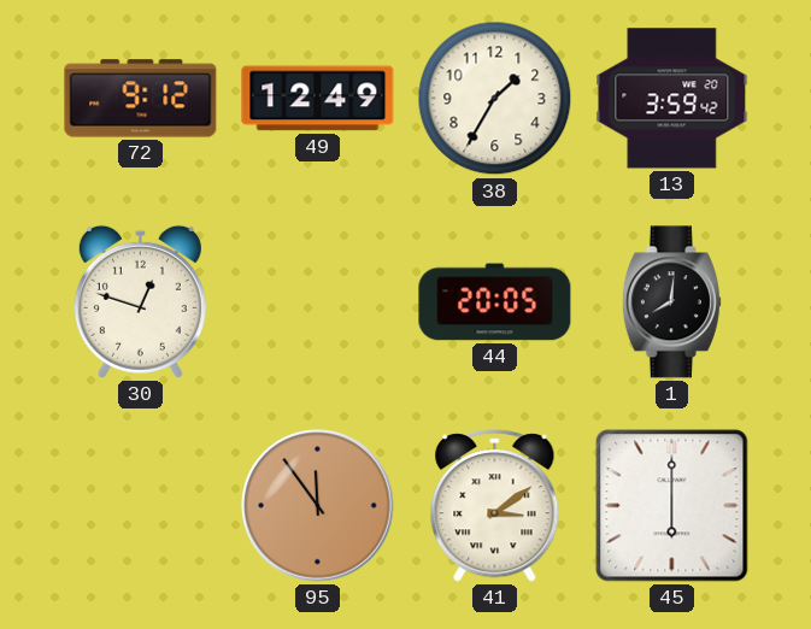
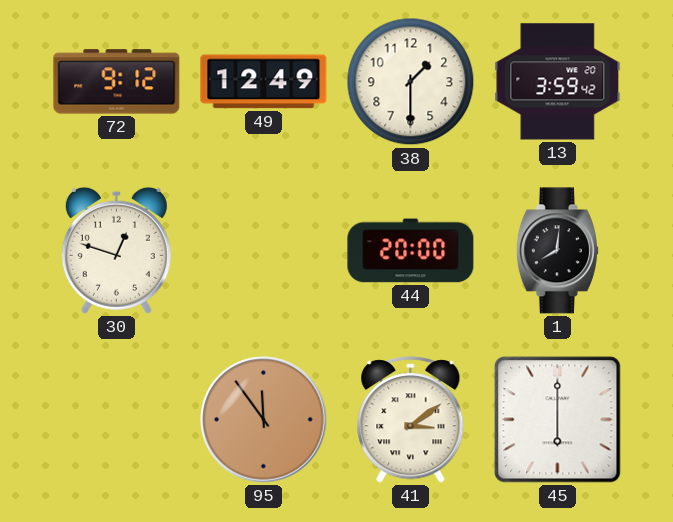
38: 1:35 -> 1:30
44: 20:05 -> 20:00
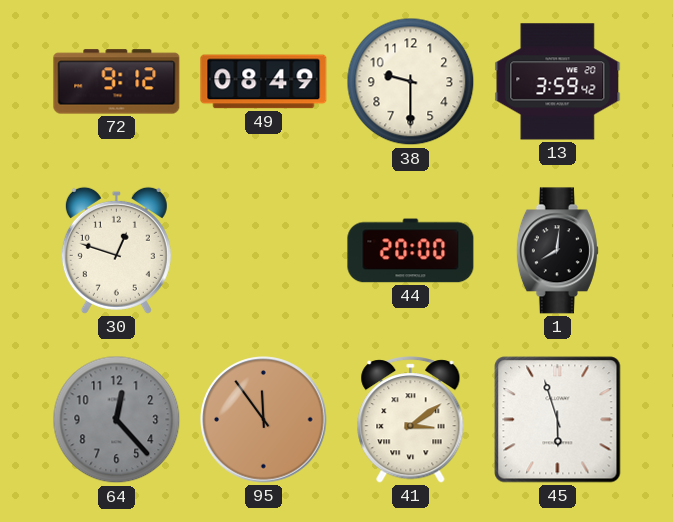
49: 12:49 -> 08:49
38: 1:30 -> 9:30
64: none -> 12:23
45: 6:00 -> 5:57
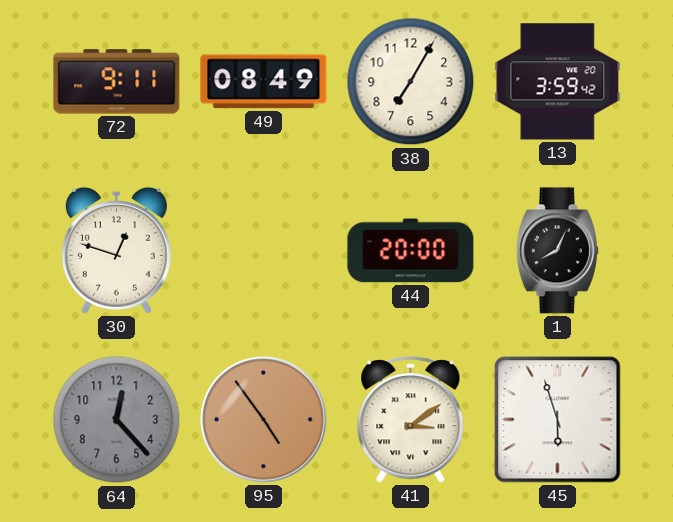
72: 9:12 -> 9:11
38: 9:30 -> 7:05
1: 8:01 -> 8:04
95: 11:54 -> 4:54
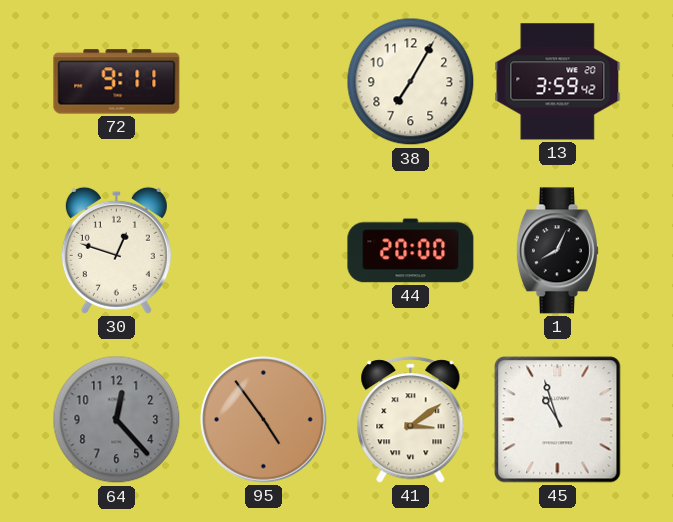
49: 08:49 -> none
45: 5:57 -> 10:57
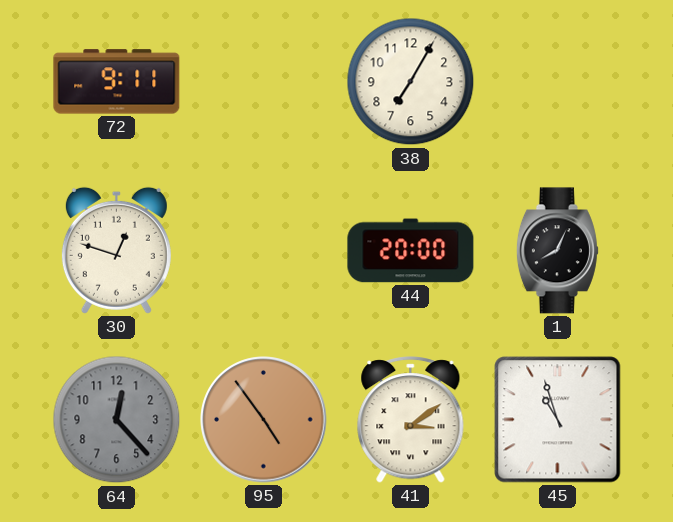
13: 3:59 -> none
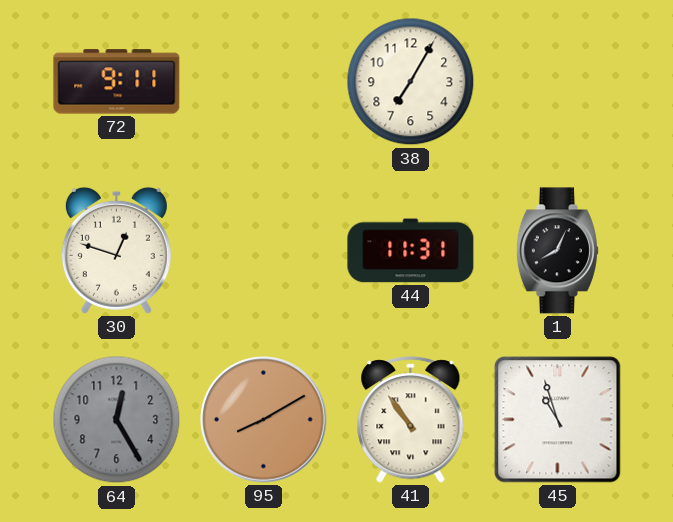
44: 20:00 -> 11:31
64: 12:23 -> 12:25
95: 4:54 -> 8:10
41: 3:09 -> 10:54
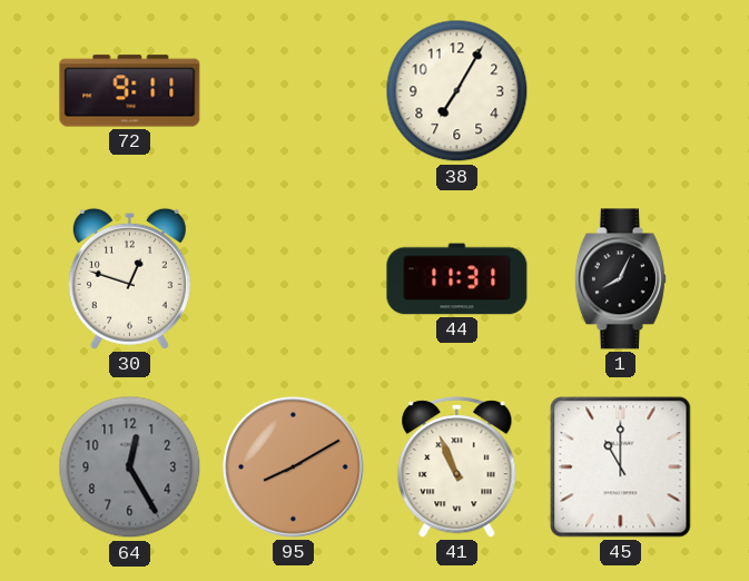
41: 10:54 -> 10:56
45: 10:57 -> 11:00
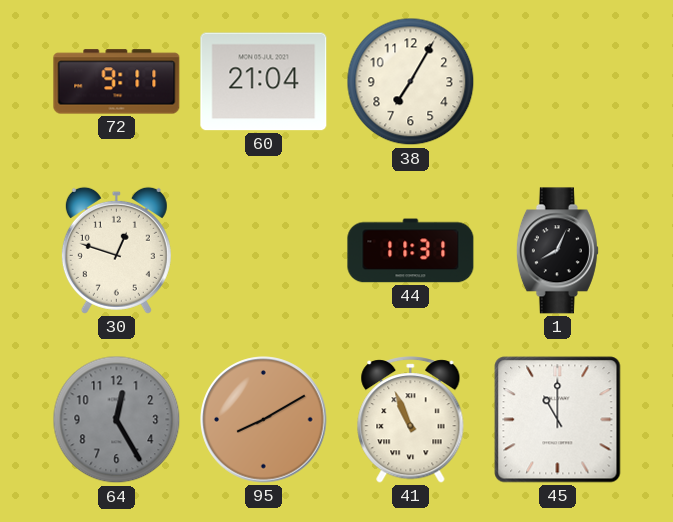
60: none -> 21:04
